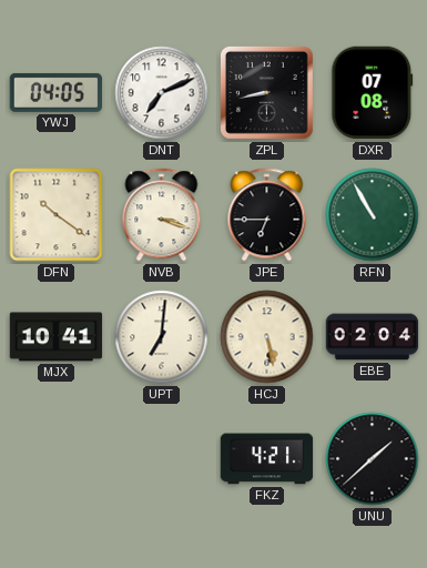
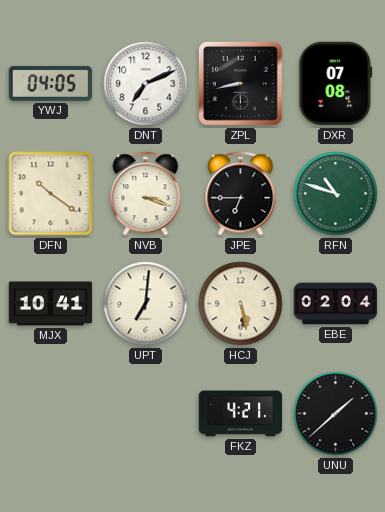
RFN: 10:55 -> 10:48
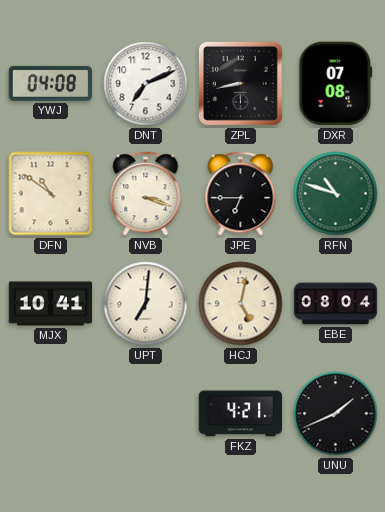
YWJ: 04:05 -> 04:08
DFN: 10:21 -> 10:51
HCJ: 5:28 -> 5:02
EBE: 02:04 -> 08:04
UNU: 1:38 -> 1:41
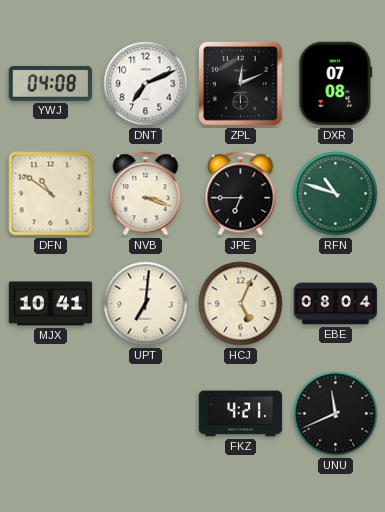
ZPL: 8:43 -> 12:11
HCJ: 5:02 -> 5:04
UNU: 1:41 -> 11:41
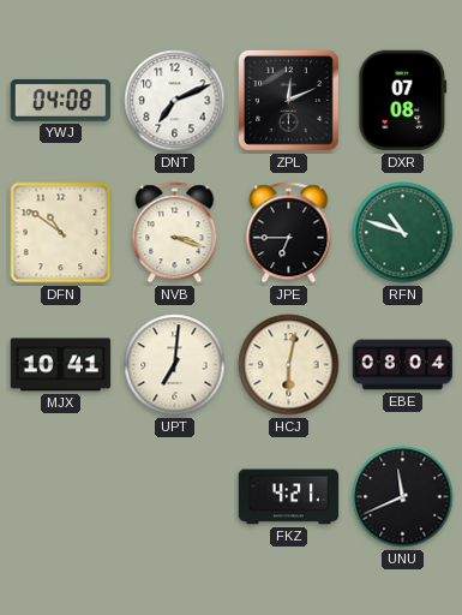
HCJ: 5:04 -> 6:02
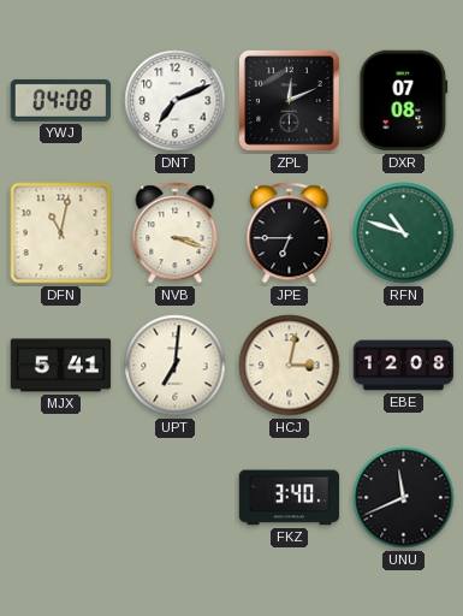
DFN: 10:51 -> 11:02
MJX: 10:41 -> 5:41
HCJ: 6:02 -> 3:02
EBE: 08:04 -> 12:08
FKZ: 4:21 -> 3:40
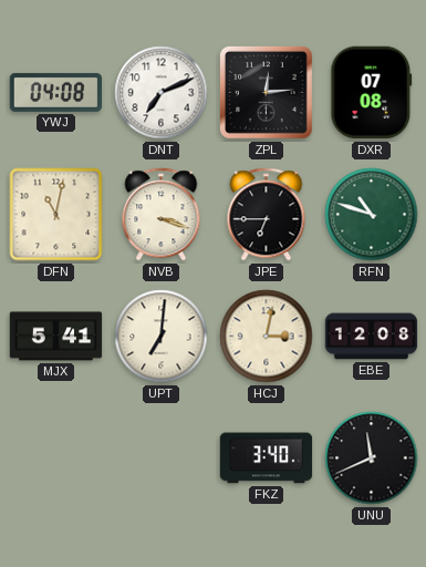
ZPL: 12:11 -> 12:14
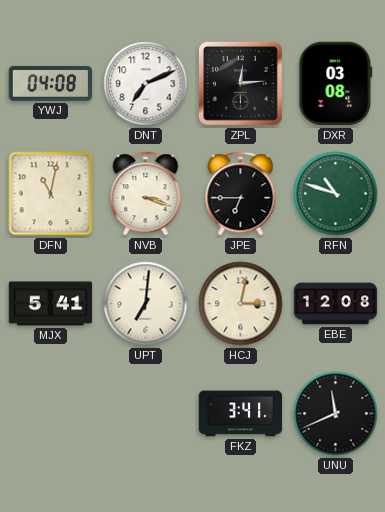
DXR: 07:08 -> 03:08
FKZ: 3:40 -> 3:41
